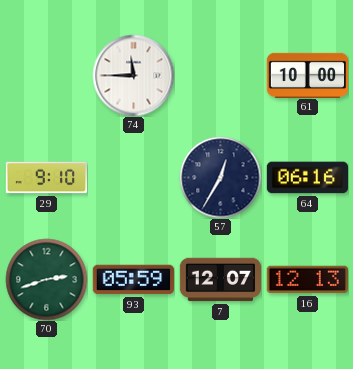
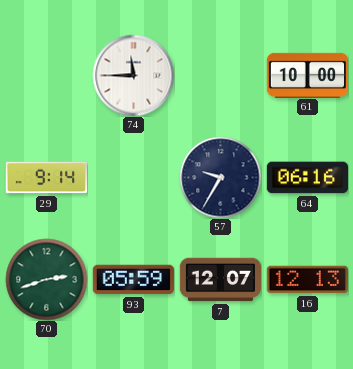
29: 9:10 -> 9:14
57: 12:35 -> 9:35
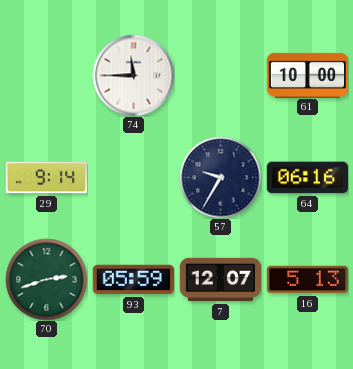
16: 12:13 -> 5:13
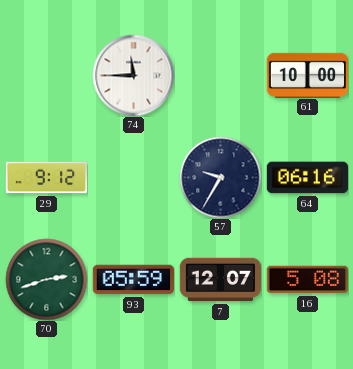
29: 9:14 -> 9:12
16: 5:13 -> 5:08
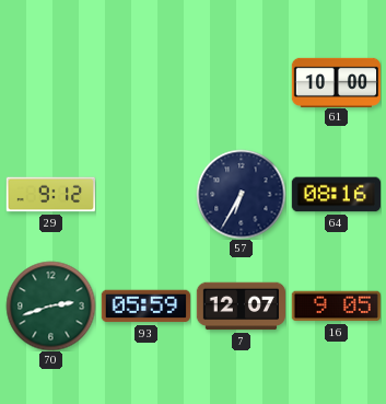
74: 11:45 -> none
57: 9:35 -> 6:35
64: 06:16 -> 08:16
16: 5:08 -> 9:05
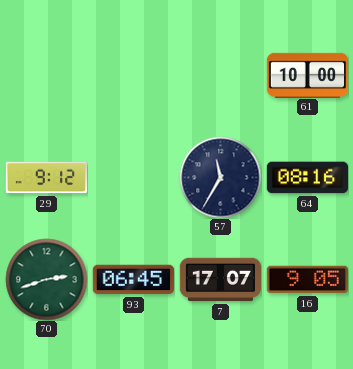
57: 6:35 -> 11:35
93: 05:59 -> 06:45
7: 12:07 -> 17:07
